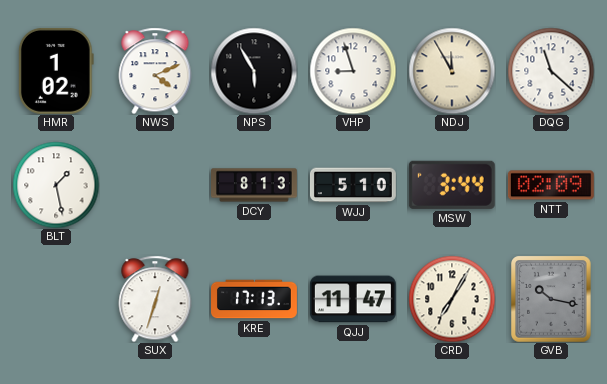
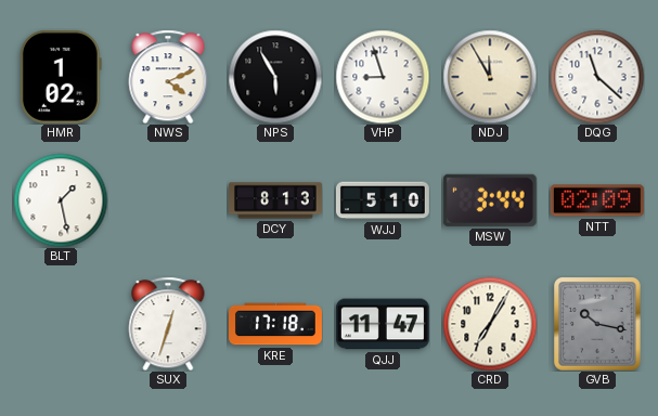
KRE: 17:13 -> 17:18
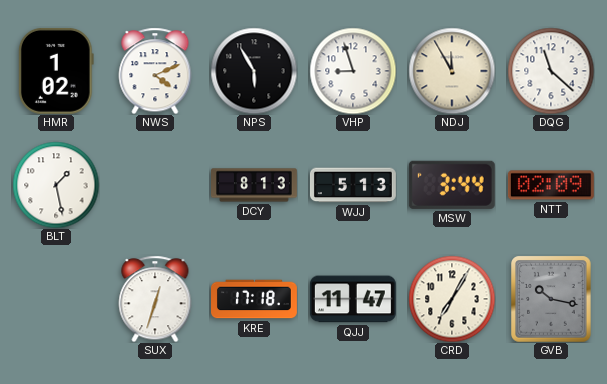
WJJ: 5:10 -> 5:13
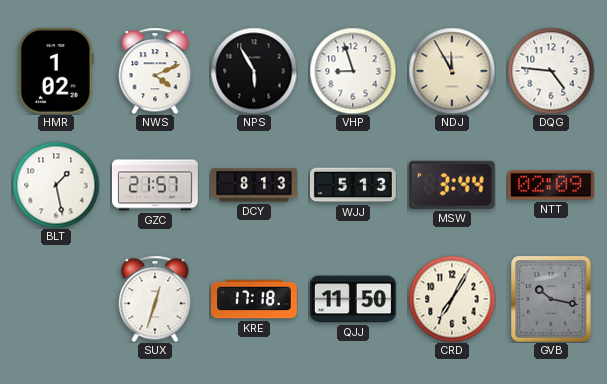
DQG: 11:22 -> 4:46
GZC: none -> 21:57
QJJ: 11:47 -> 11:50
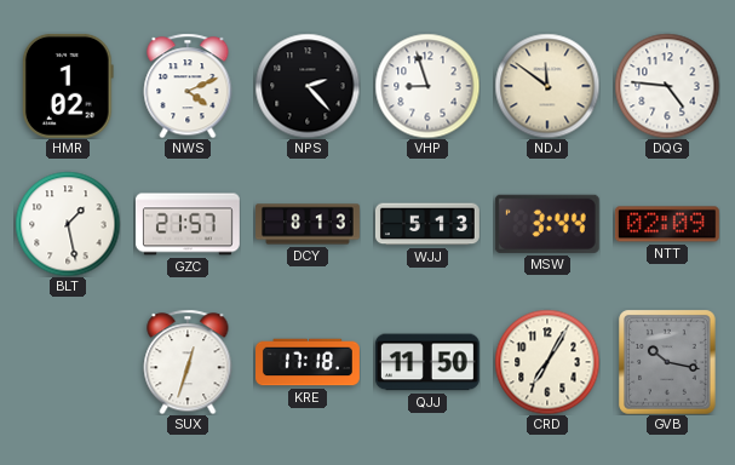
NPS: 5:55 -> 2:23
NDJ: 11:55 -> 11:51
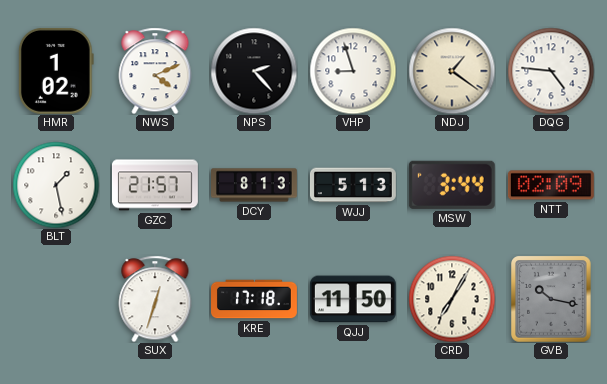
NDJ: 11:51 -> 1:21
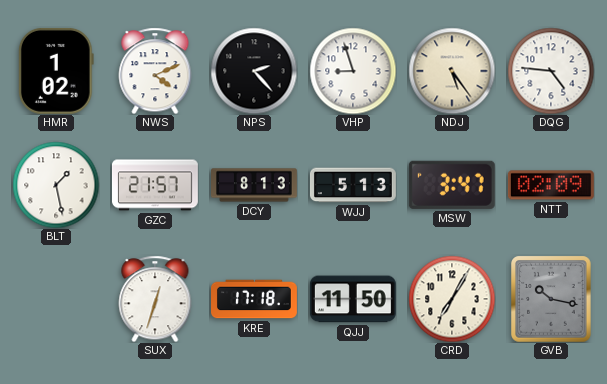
NDJ: 1:21 -> 5:24
MSW: 3:44 -> 3:47
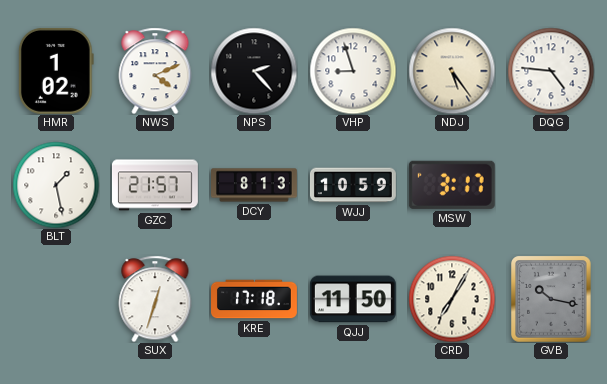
WJJ: 5:13 -> 10:59
MSW: 3:47 -> 3:17
NTT: 02:09 -> none
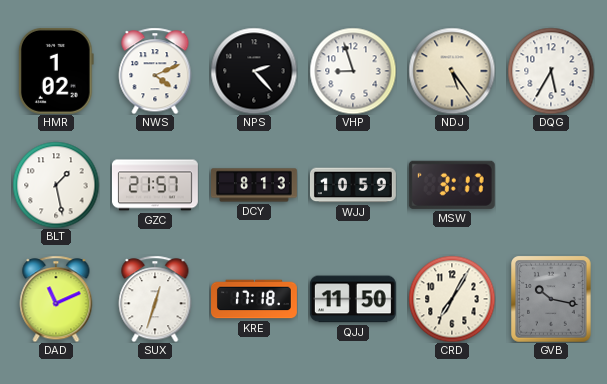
DQG: 4:46 -> 5:35
DAD: none -> 11:11
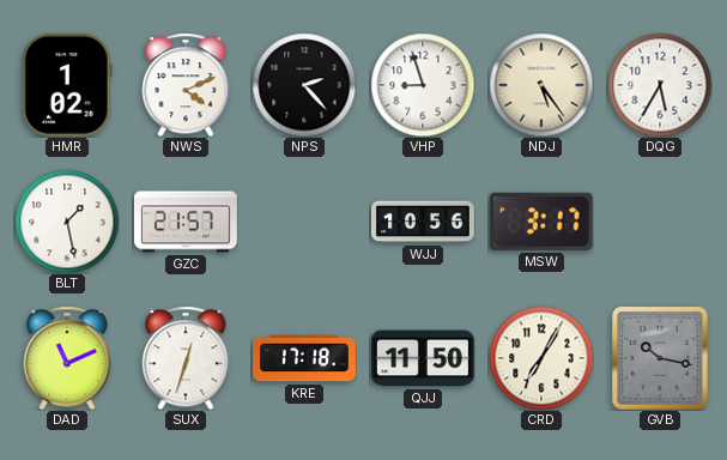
DCY: 8:13 -> none
WJJ: 10:59 -> 10:56
